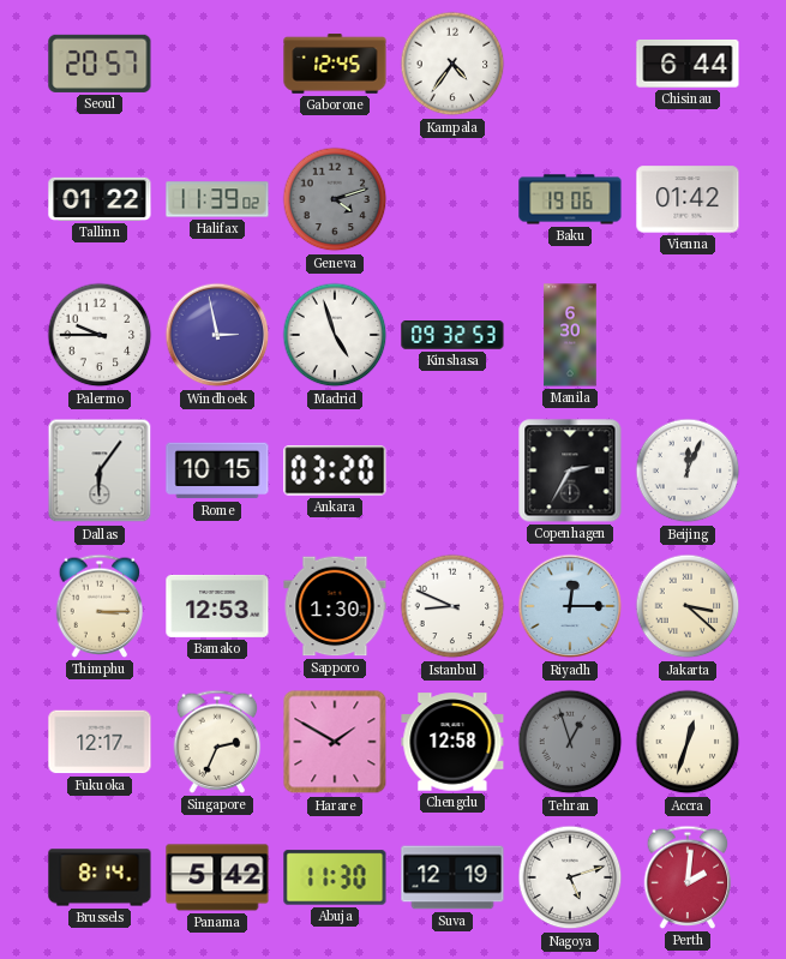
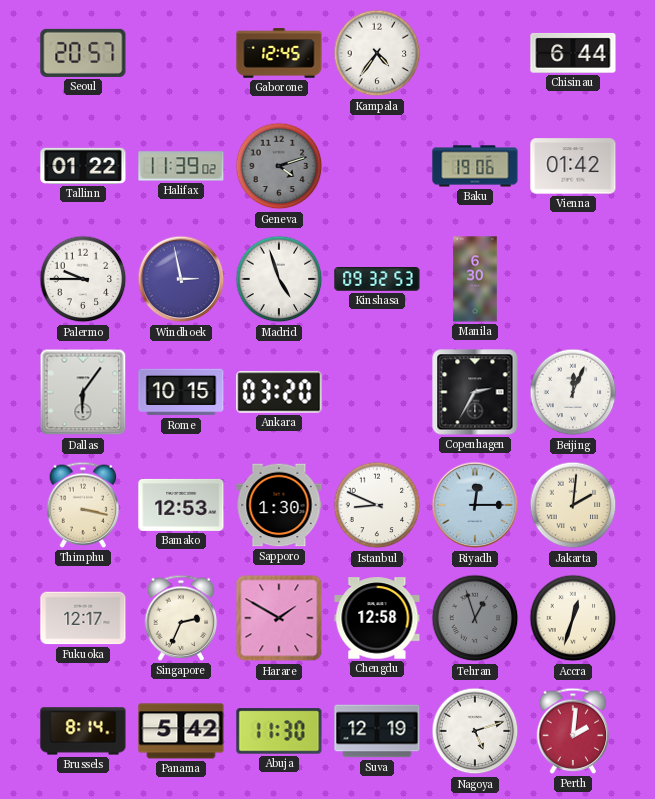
Thimphu: 3:15 -> 3:17
Jakarta: 3:22 -> 2:01
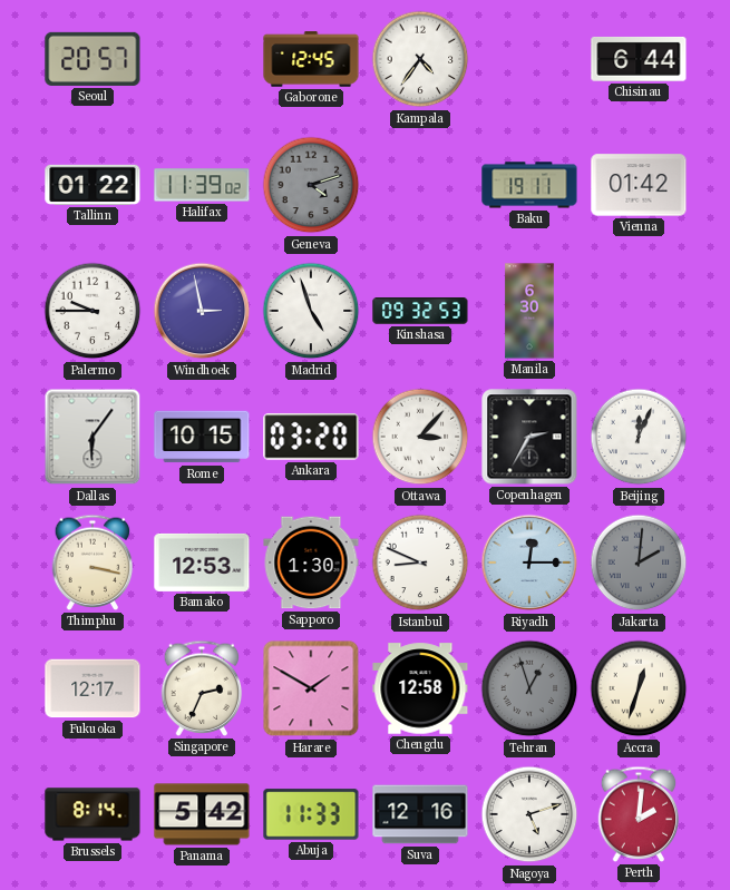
Baku: 19:06 -> 19:11
Ottawa: none -> 3:07
Jakarta dial: cream -> grey
Abuja: 11:30 -> 11:33
Suva: 12:19 -> 12:16
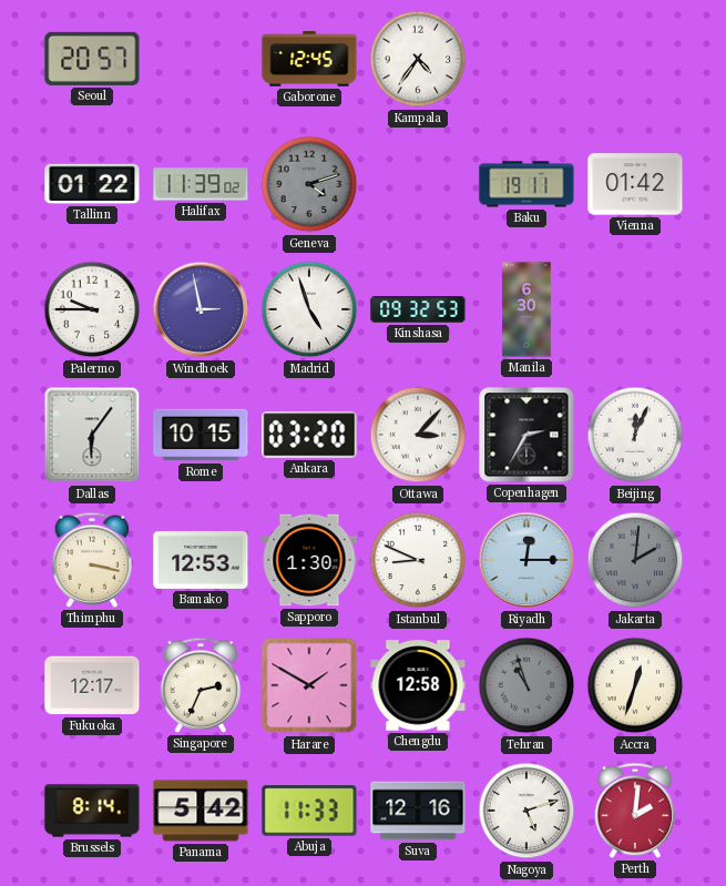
Chisinau: 6:44 -> none
Tehran: 12:57 -> 10:57
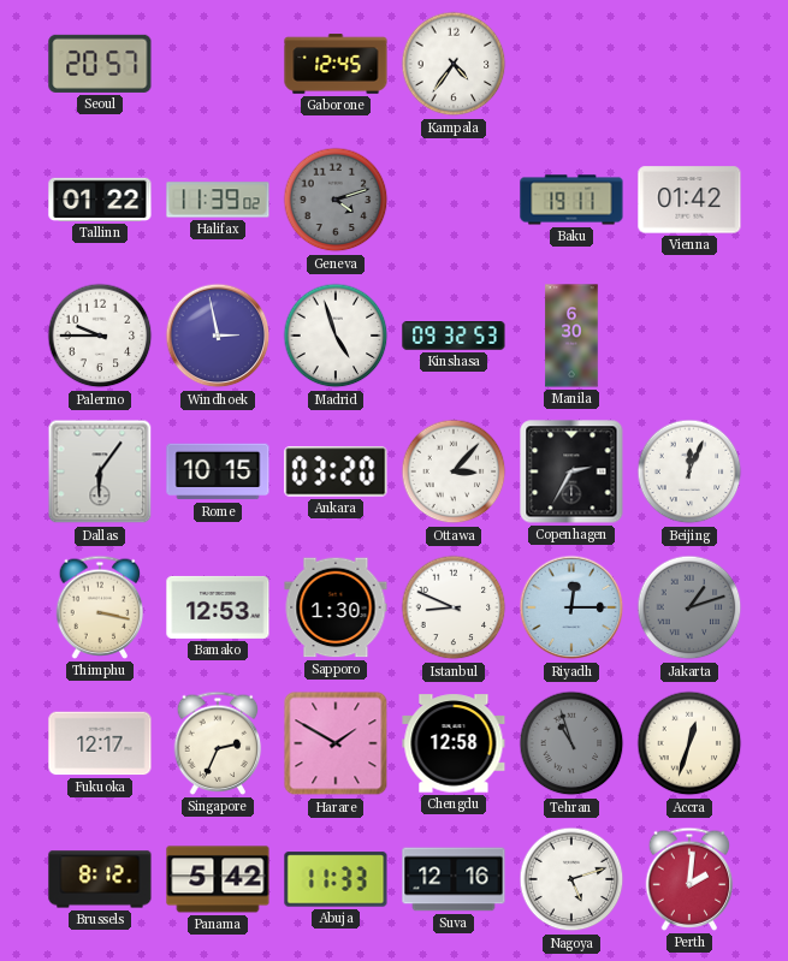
Jakarta: 2:01 -> 1:12
Brussels: 8:14 -> 8:12
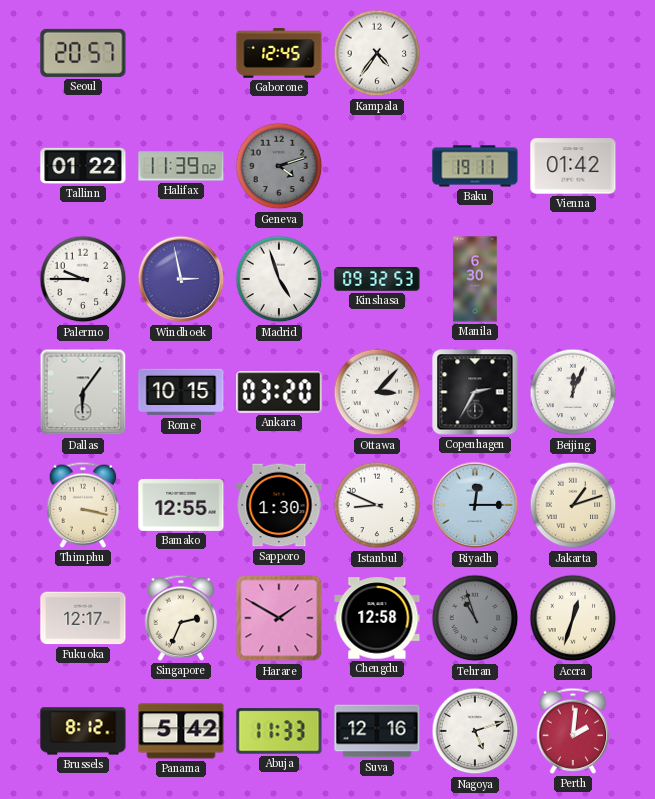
Bamako: 12:53 -> 12:55
Jakarta dial: grey -> cream
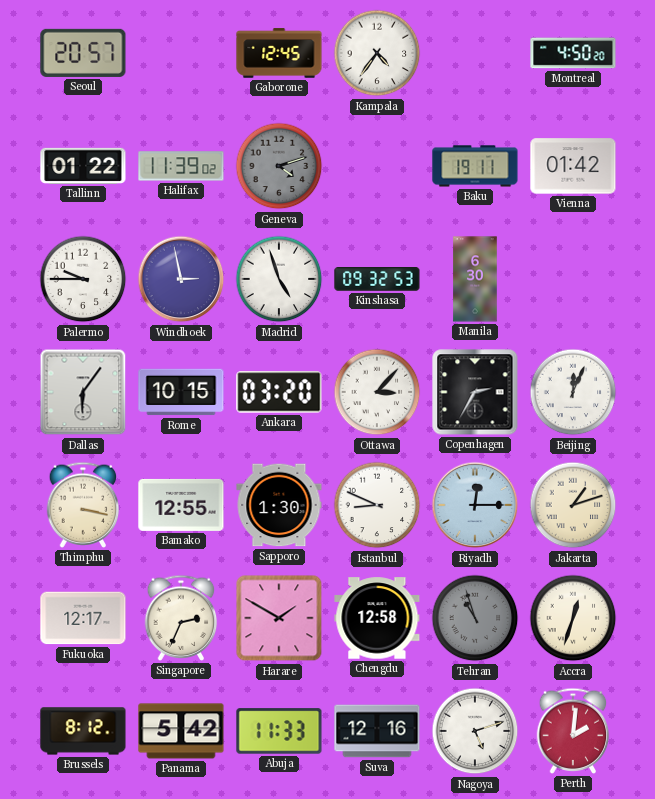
Montreal: none -> 4:50
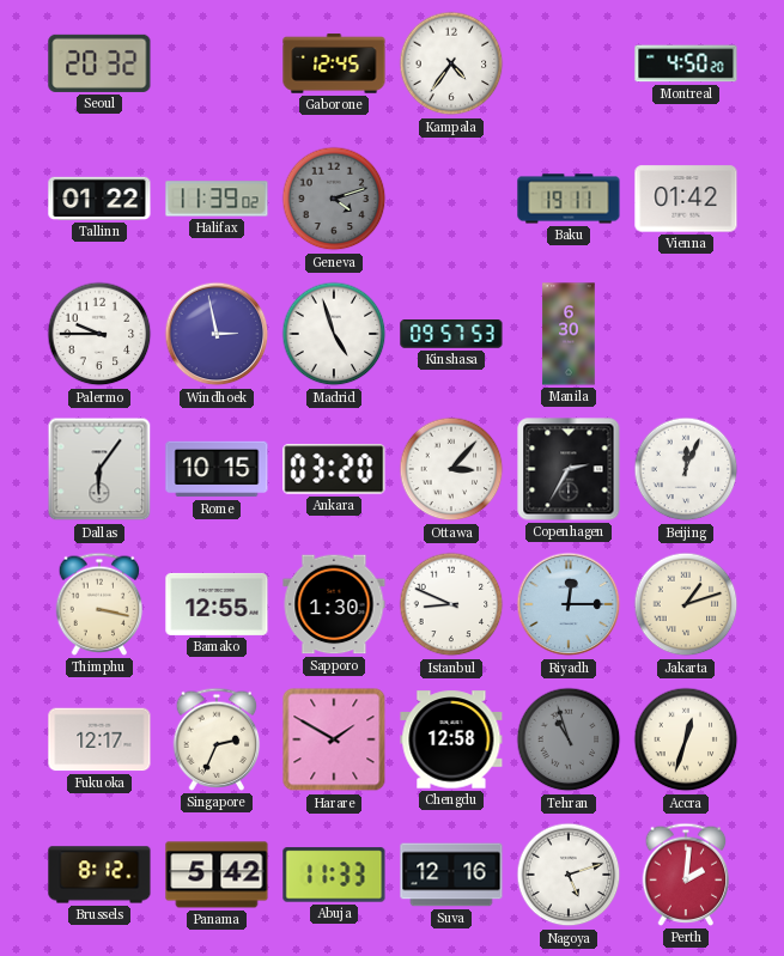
Seoul: 20:57 -> 20:32
Kinshasa: 09:32 -> 09:57
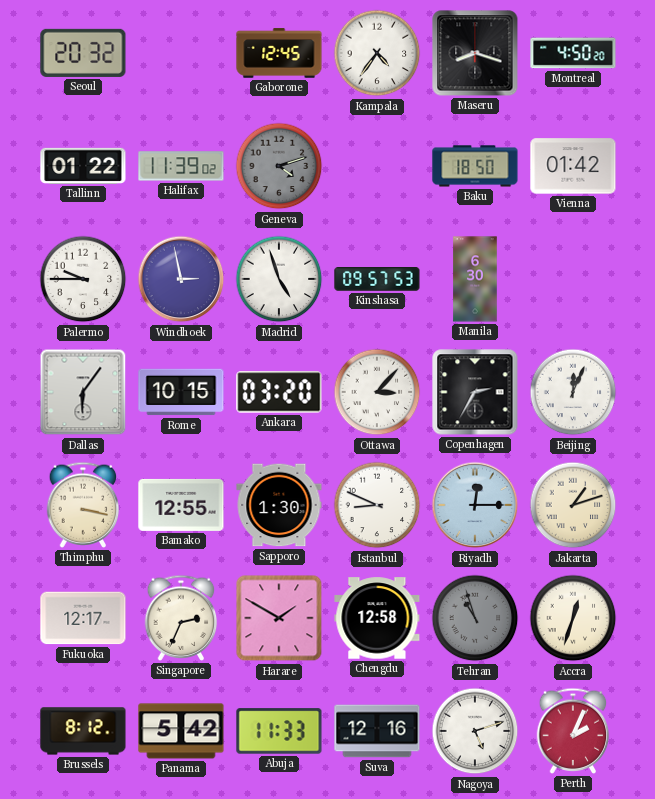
Maseru: none -> 8:18
Baku: 19:11 -> 18:50
Perth: 2:01 -> 2:04
